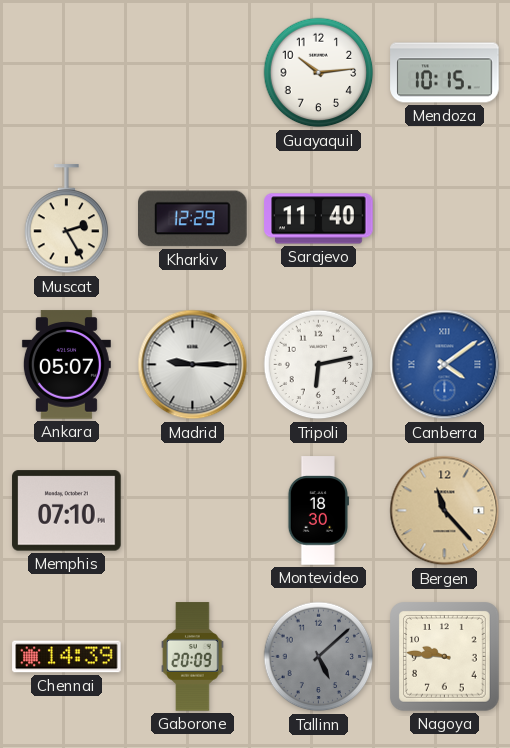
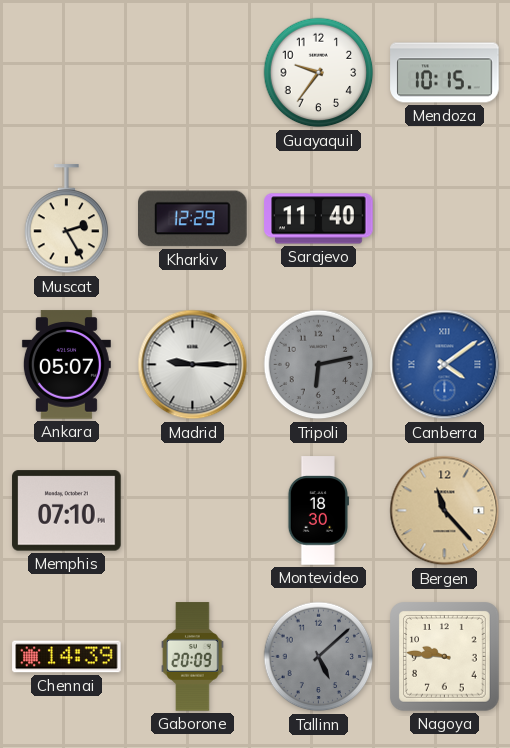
Guayaquil: 10:14 -> 9:36
Tripoli dial: white -> grey
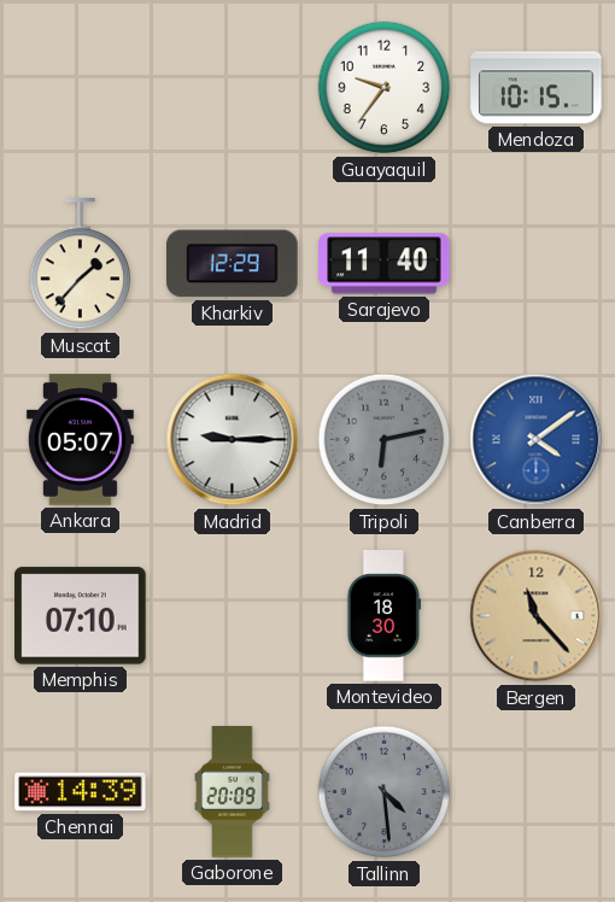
Muscat: 2:25 -> 1:37
Tallinn: 5:08 -> 4:29
Nagoya: 9:46 -> none
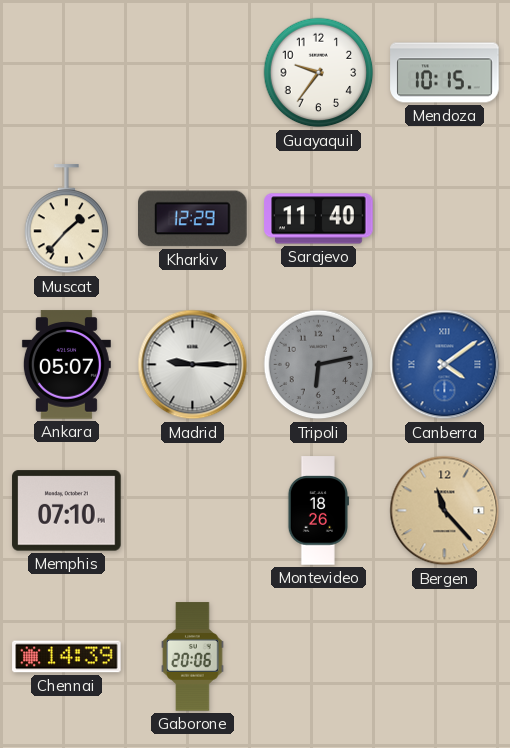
Montevideo: 18:30 -> 18:26
Gaborone: 20:09 -> 20:06
Tallinn: 4:29 -> none
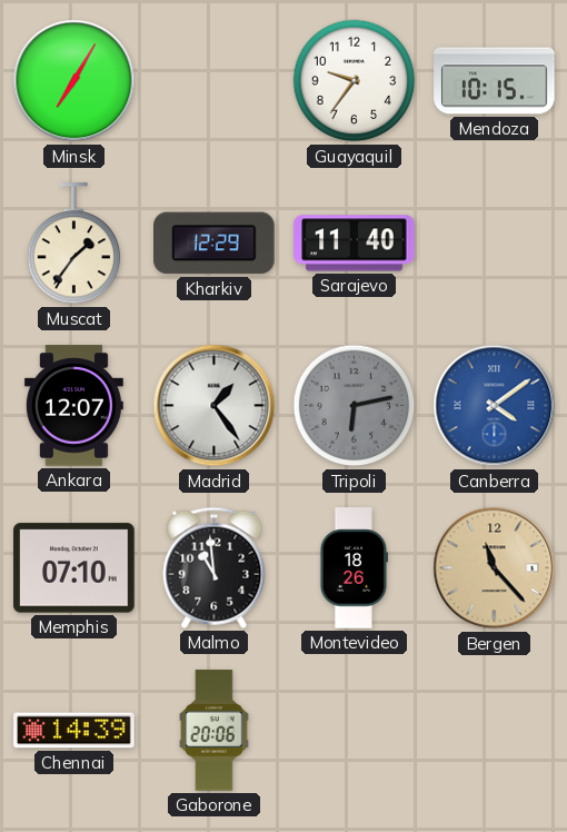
Minsk: none -> 7:05
Muscat: 1:37 -> 1:36
Ankara: 05:07 -> 12:07
Madrid: 9:15 -> 1:24
Malmo: none -> 10:59
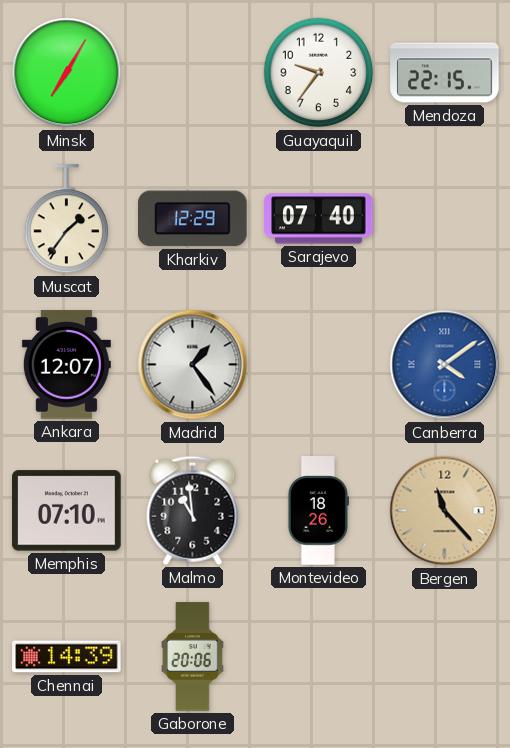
Mendoza: 10:15 -> 22:15
Sarajevo: 11:40 -> 07:40
Tripoli: 6:13 -> none
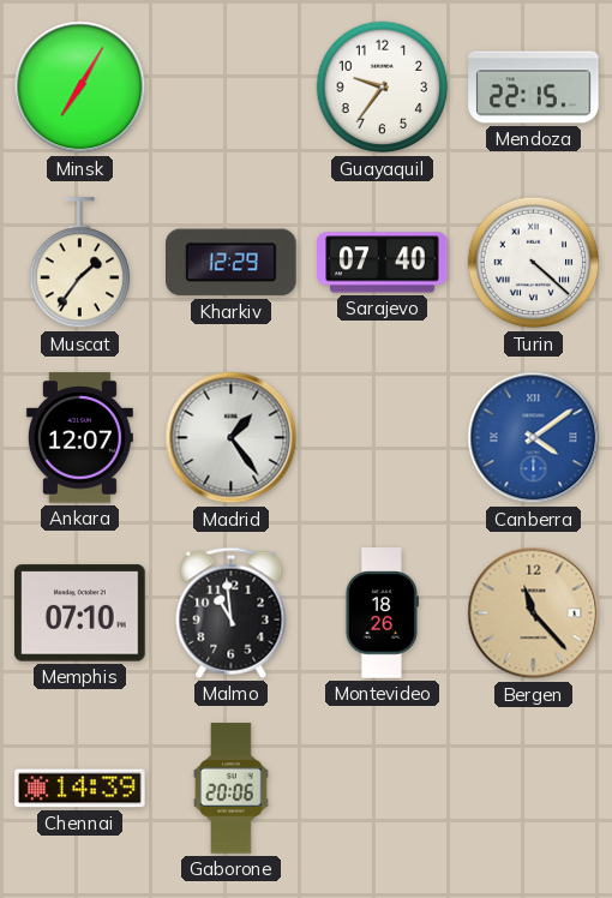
Turin: none -> 4:22
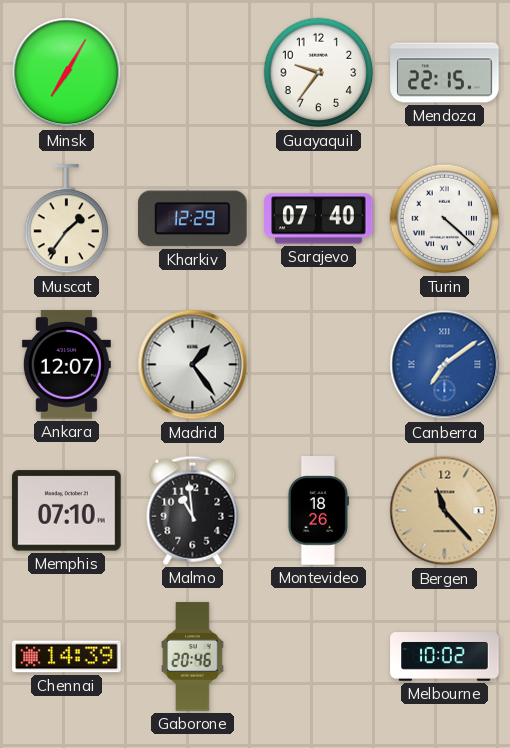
Canberra: 4:09 -> 7:09
Gaborone: 20:06 -> 20:46
Melbourne: none -> 10:02
